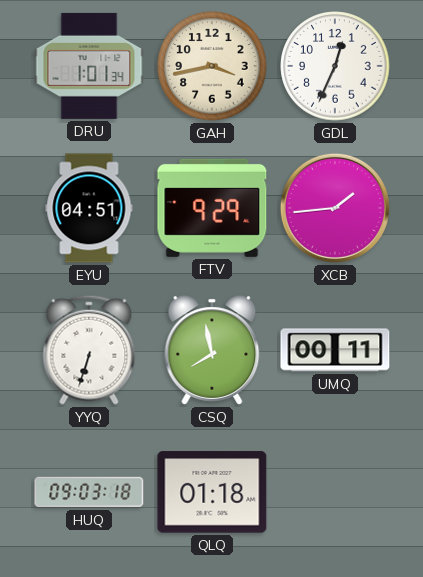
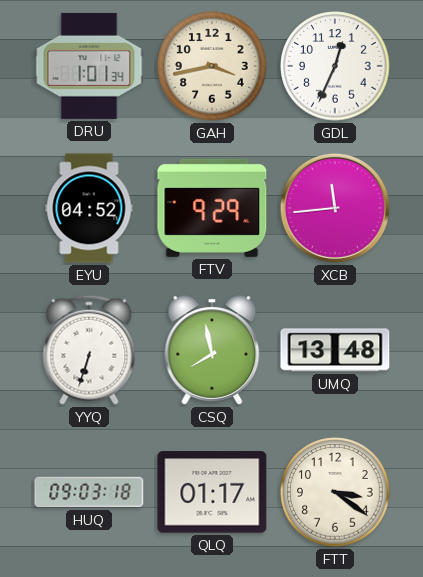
EYU: 04:51 -> 04:52
XCB: 1:44 -> 11:44
UMQ: 00:11 -> 13:48
QLQ: 01:18 -> 01:17
FTT: none -> 3:21
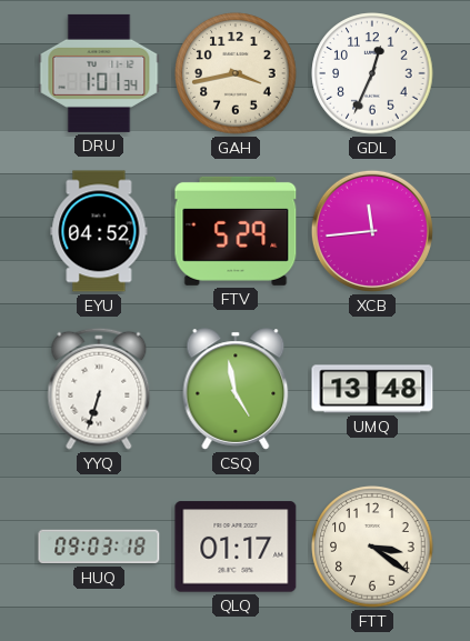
FTV: 9:29 -> 5:29
CSQ: 7:58 -> 4:58
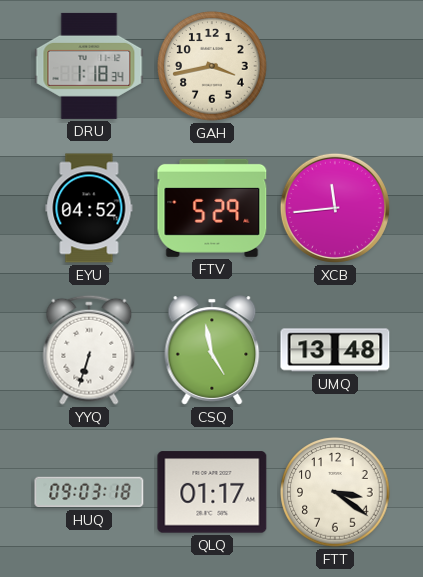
DRU: 1:01 -> 1:18
GDL: 12:34 -> none
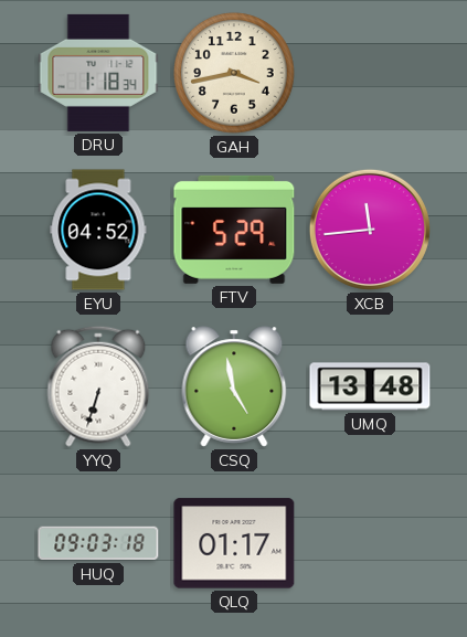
FTT: 3:21 -> none
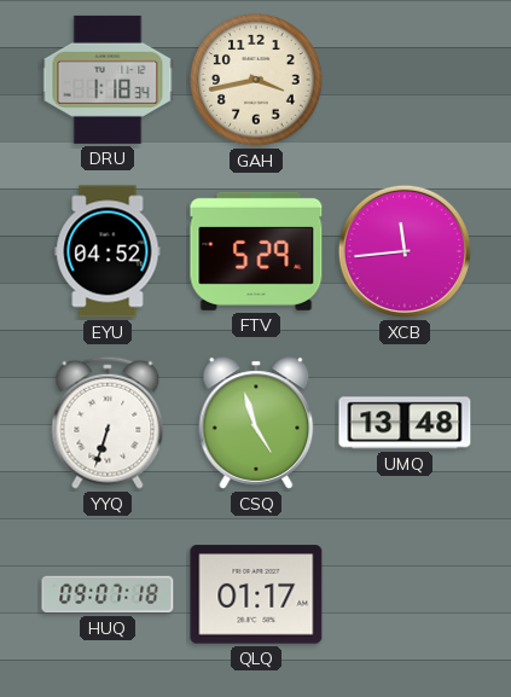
CSQ: 4:58 -> 4:57
HUQ: 09:03 -> 09:07
